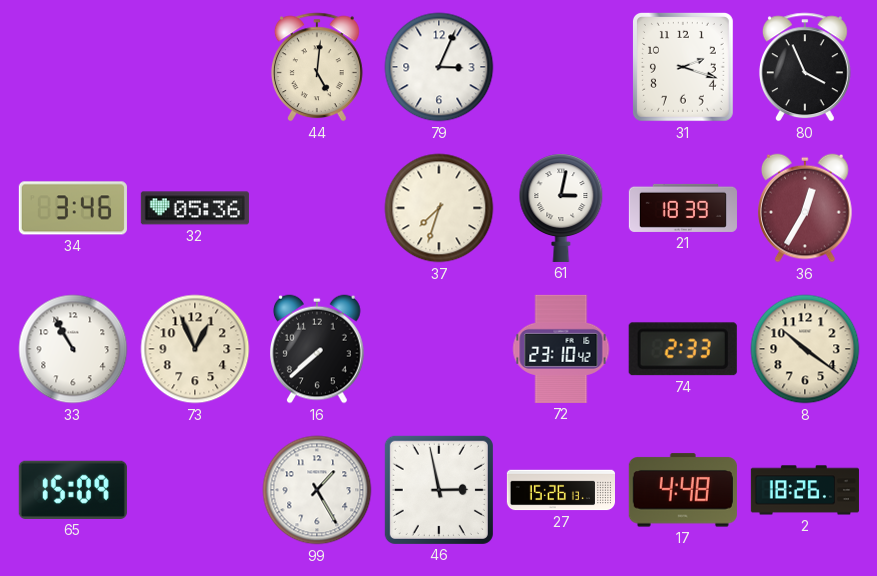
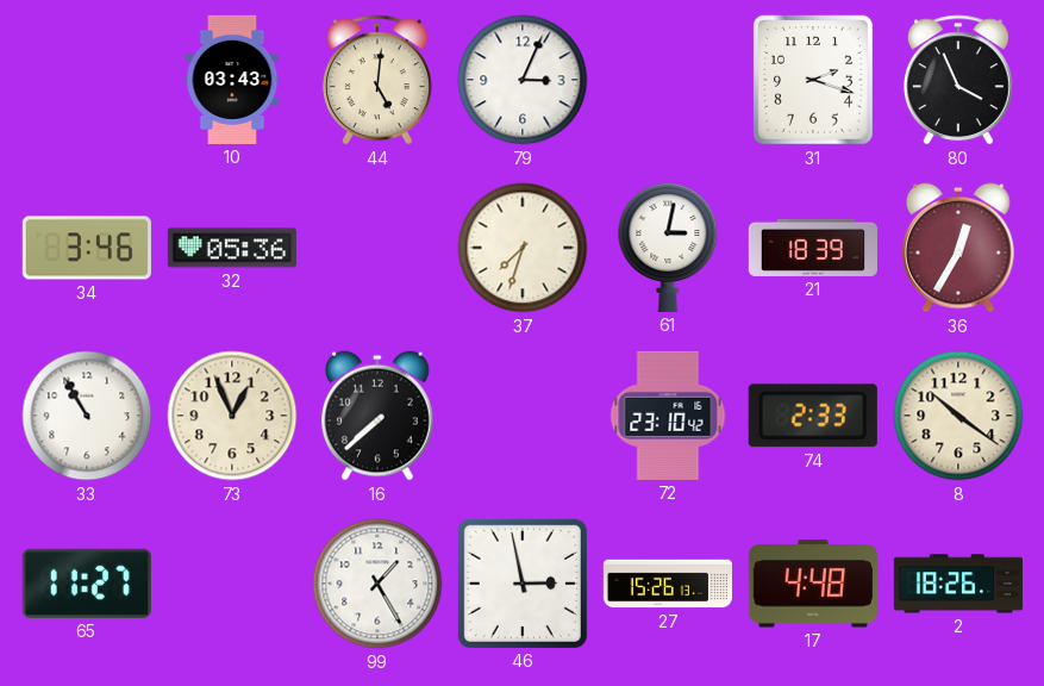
10: none -> 03:43
65: 15:09 -> 11:27
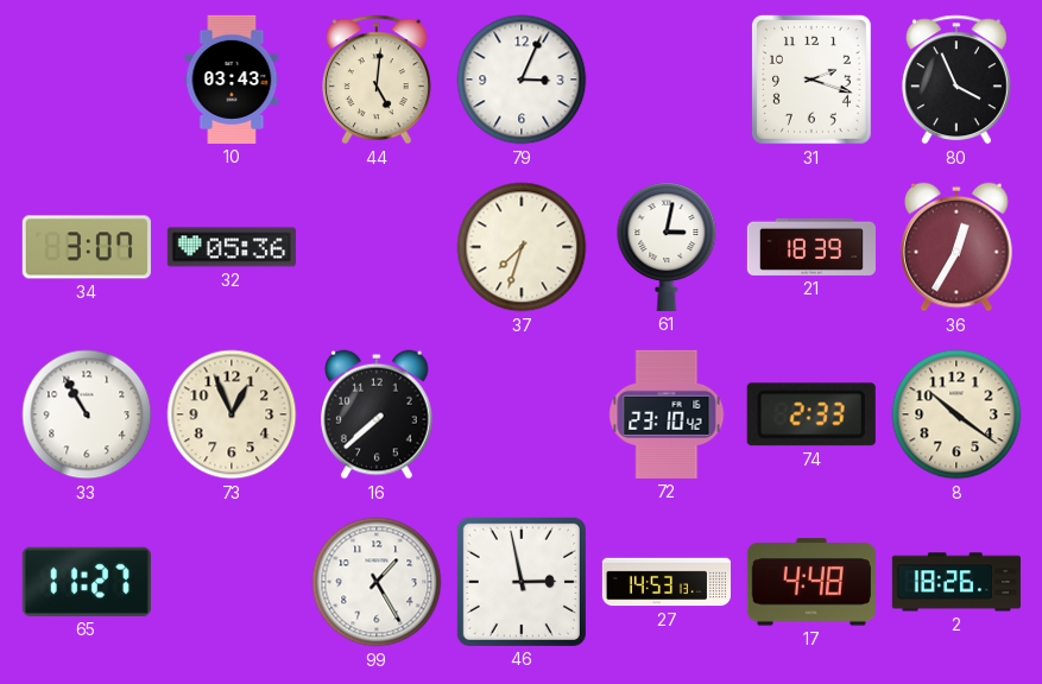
34: 3:46 -> 3:07
27: 15:26 -> 14:53
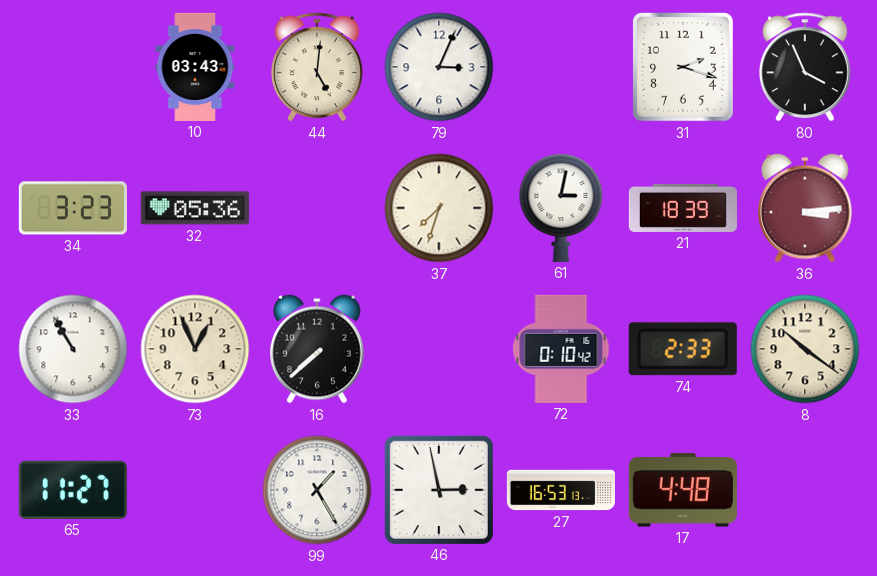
34: 3:07 -> 3:23
36: 12:35 -> 3:14
72: 23:10 -> 0:10
27: 14:53 -> 16:53
2: 18:26 -> none
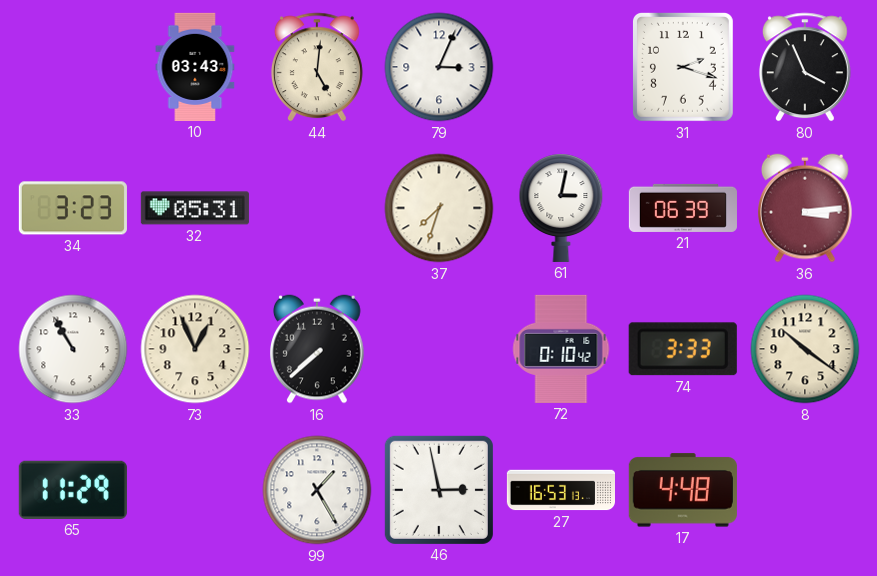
32: 05:36 -> 05:31
21: 18:39 -> 06:39
74: 2:33 -> 3:33
65: 11:27 -> 11:29
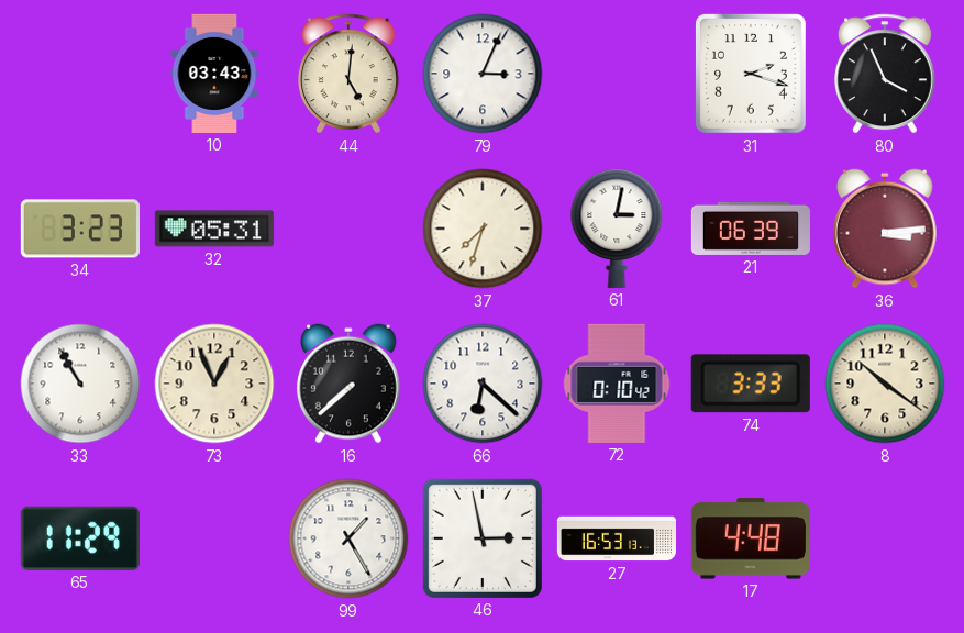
66: none -> 6:22
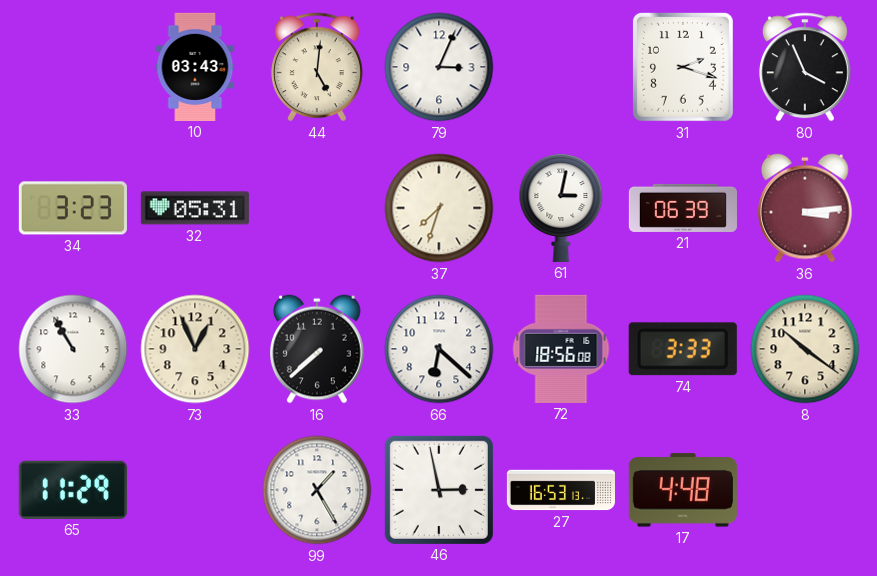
72: 0:10 -> 18:56
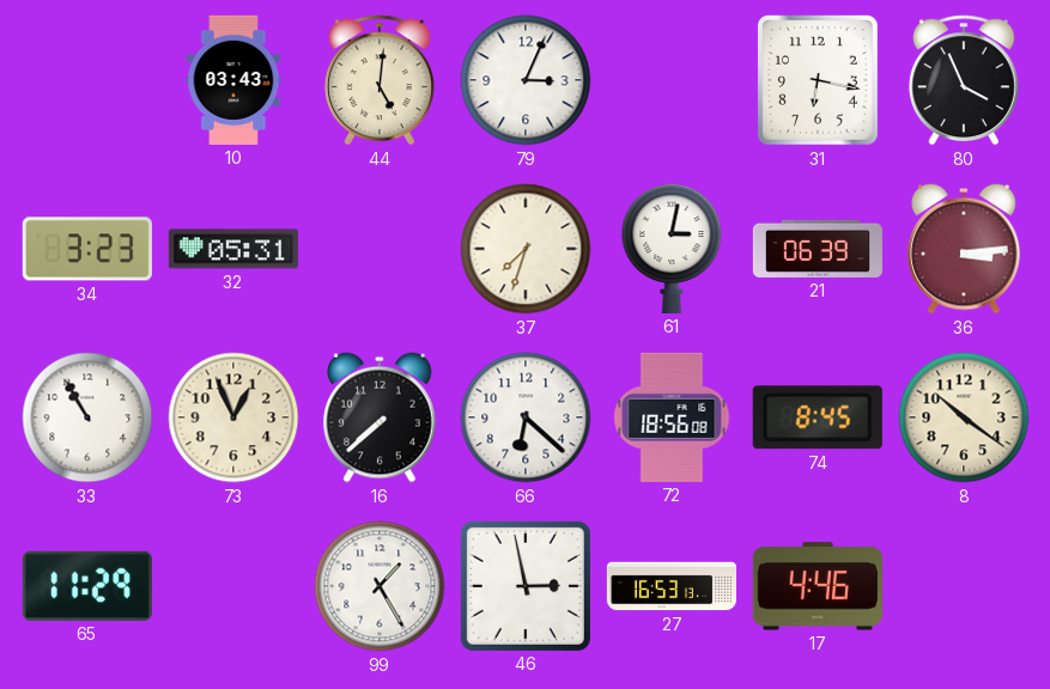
31: 2:18 -> 6:17
74: 3:33 -> 8:45
17: 4:48 -> 4:46
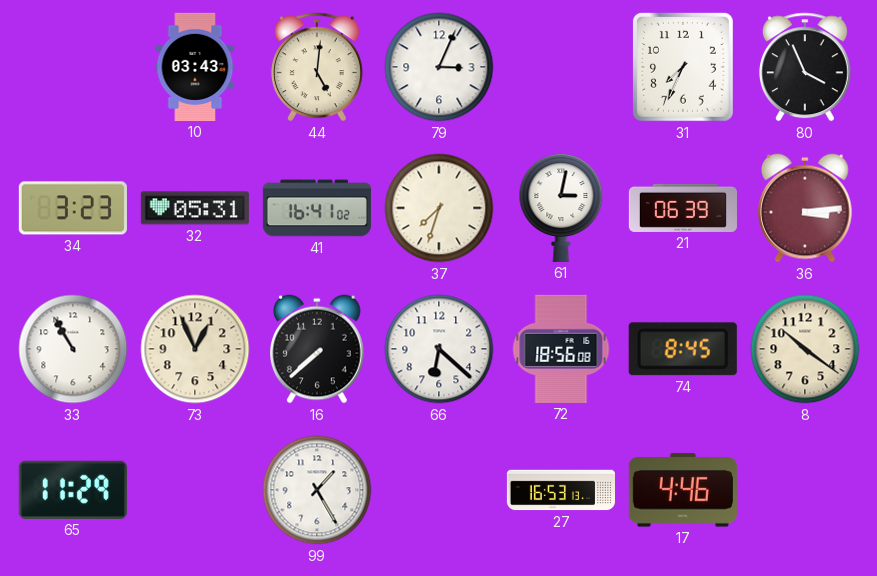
31: 6:17 -> 7:34
41: none -> 16:41
46: 2:58 -> none
